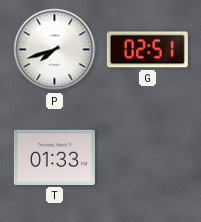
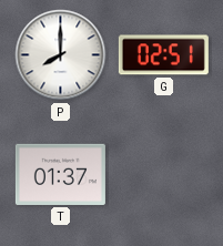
P: 7:42 -> 8:00
T: 01:33 -> 01:37
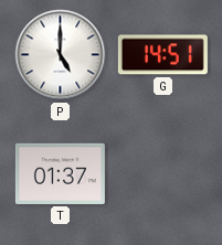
P: 8:00 -> 5:00
G: 02:51 -> 14:51
